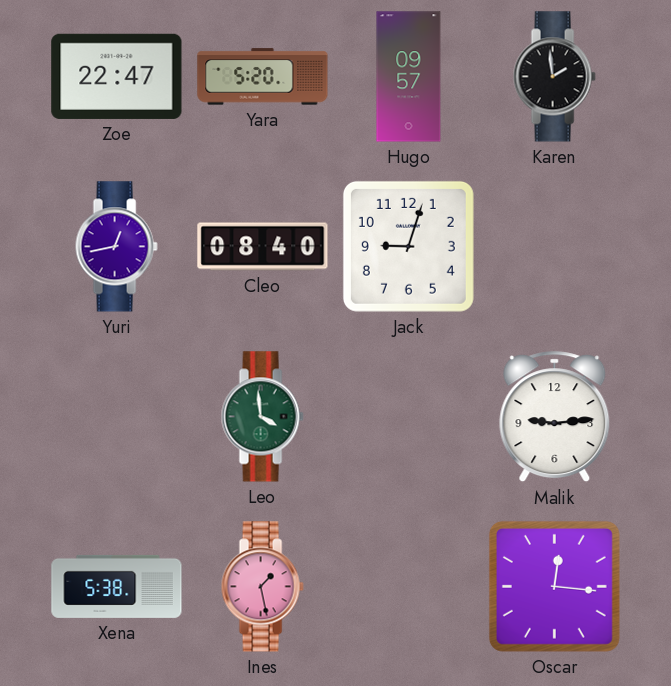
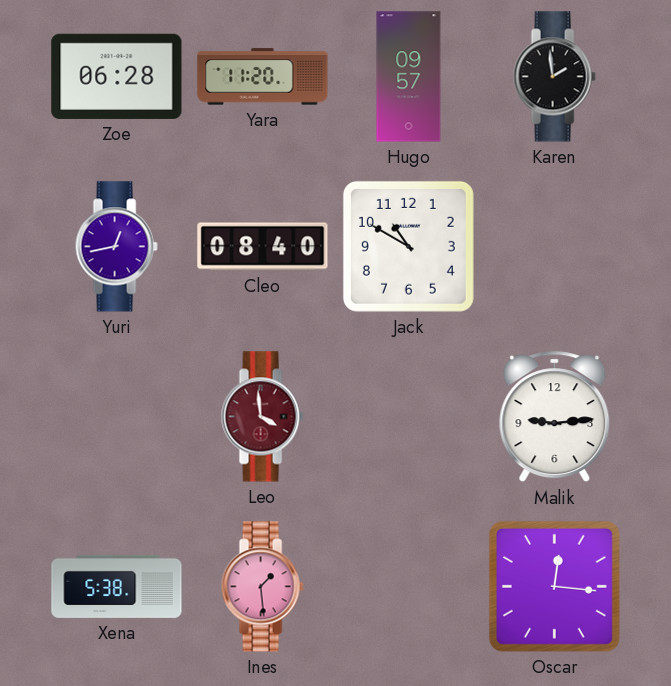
Zoe: 22:47 -> 06:28
Yara: 5:20 -> 11:20
Jack: 9:03 -> 10:50
Leo dial: green -> burgundy
Ines: 1:28 -> 1:29
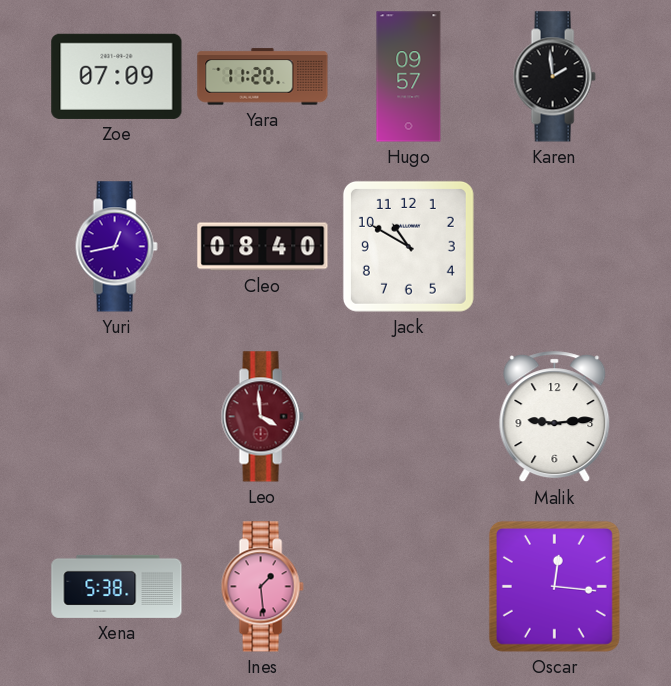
Zoe: 06:28 -> 07:09
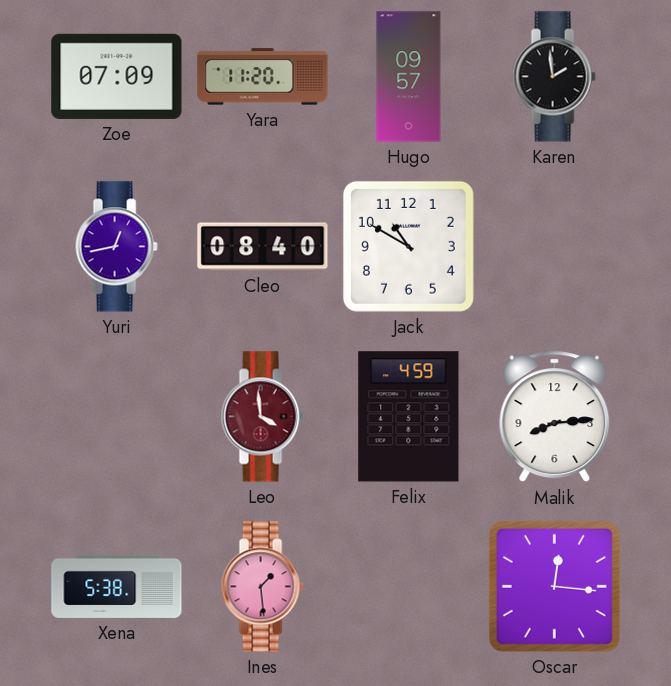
Felix: none -> 4:59
Malik: 9:14 -> 8:14
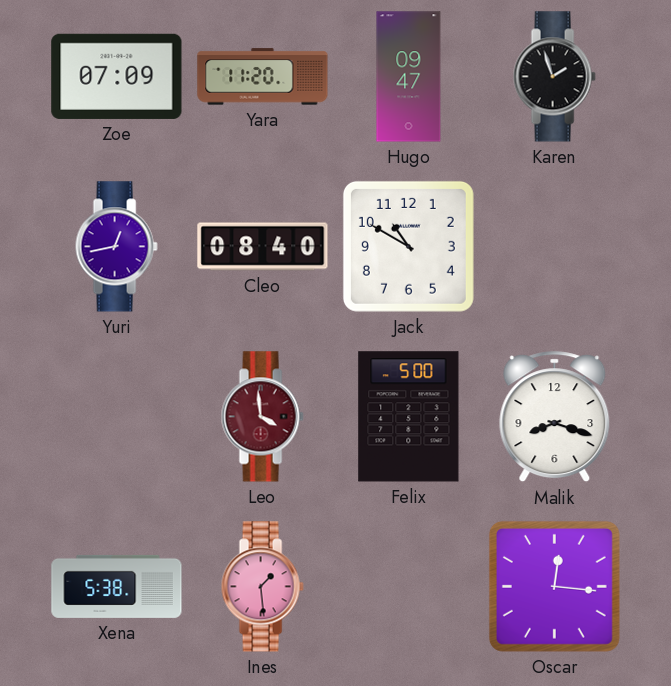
Hugo: 09:57 -> 09:47
Karen: 1:59 -> 1:57
Felix: 4:59 -> 5:00
Malik: 8:14 -> 8:18
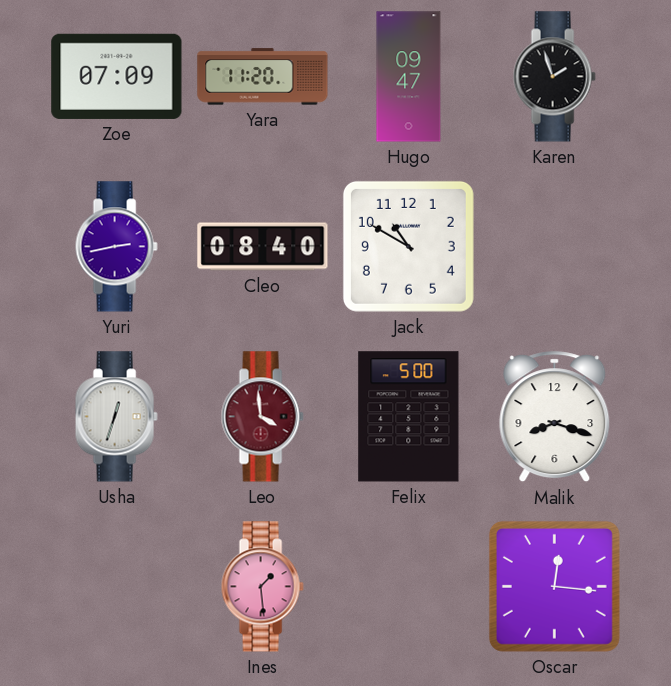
Yuri: 12:43 -> 2:43
Usha: none -> 12:33
Xena: 5:38 -> none
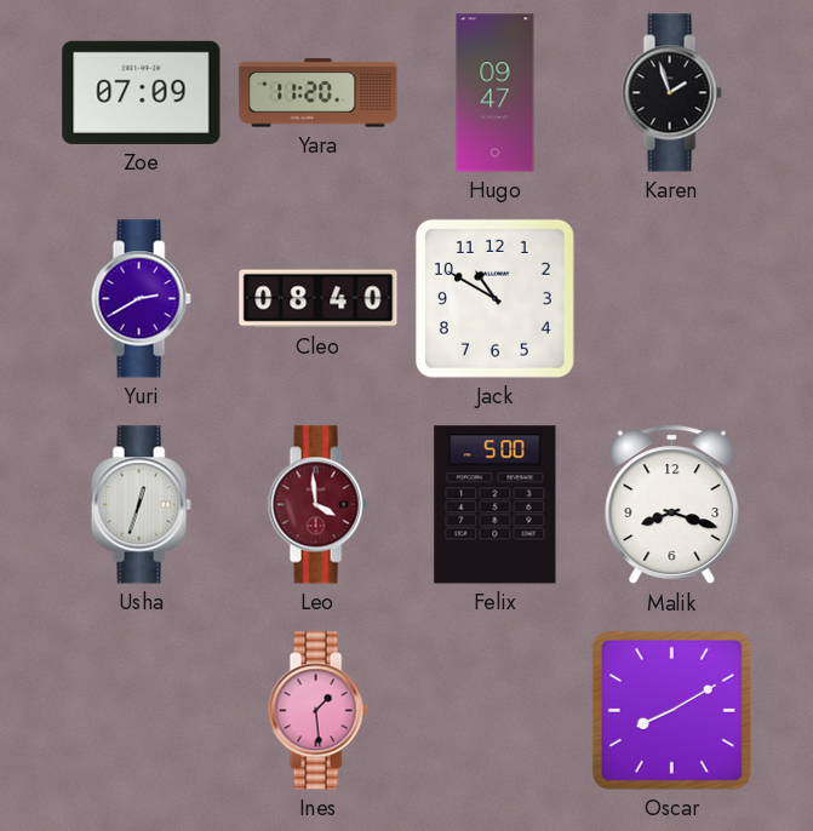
Yuri: 2:43 -> 2:40
Oscar: 12:16 -> 8:10
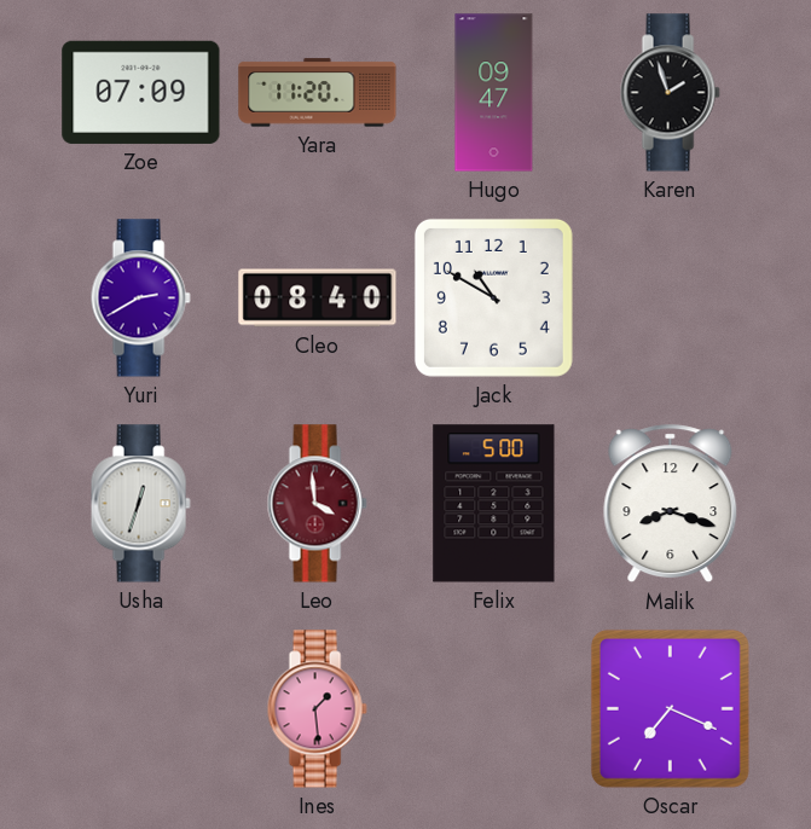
Oscar: 8:10 -> 7:19
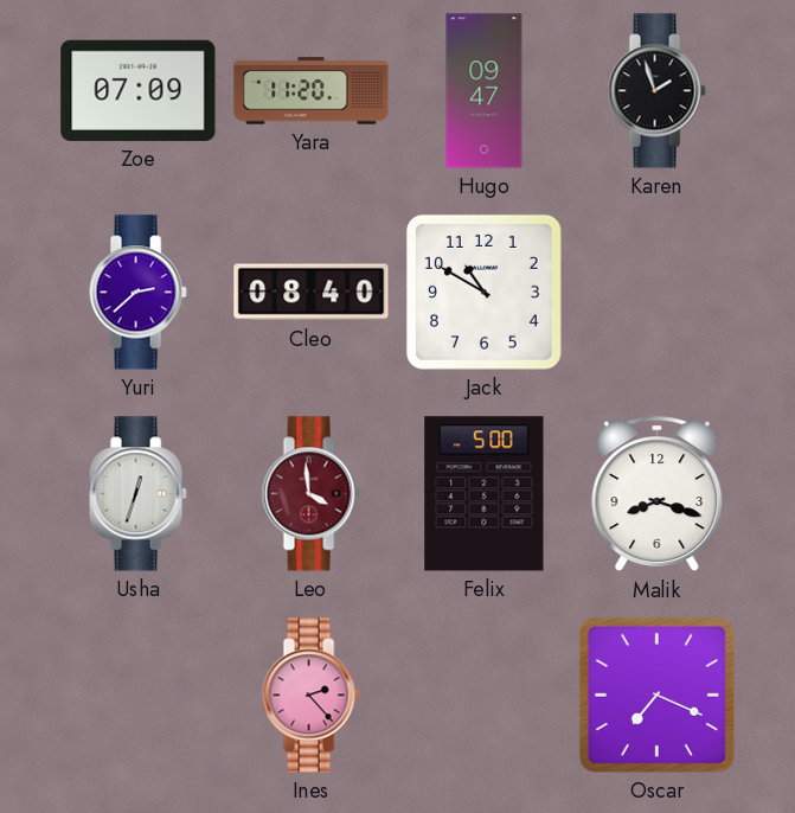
Yuri: 2:40 -> 2:38
Ines: 1:29 -> 2:23
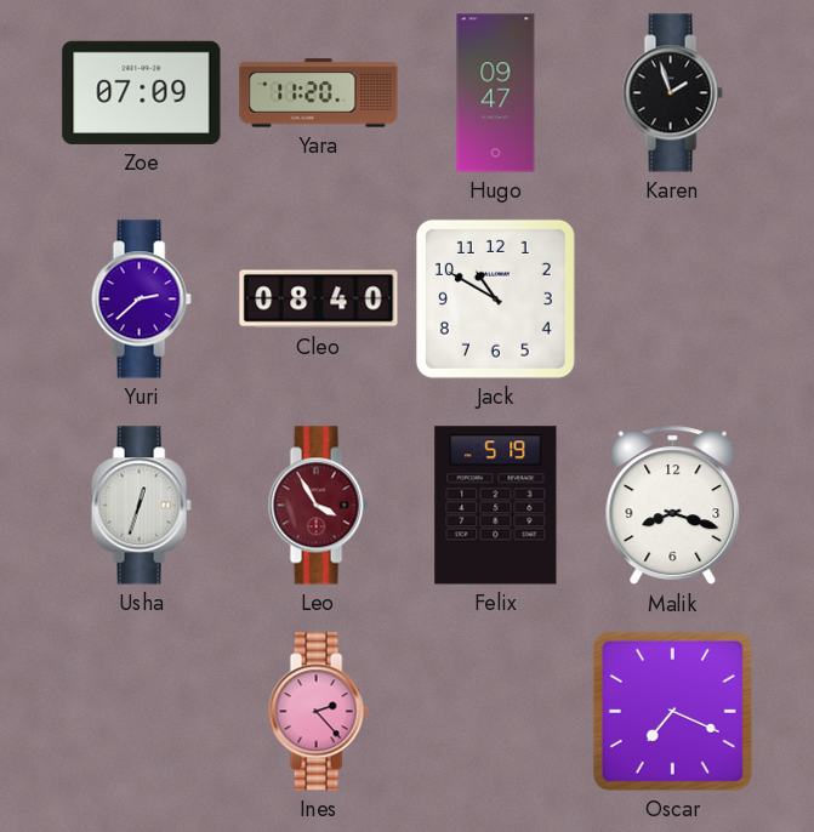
Leo: 3:59 -> 3:55
Felix: 5:00 -> 5:19
